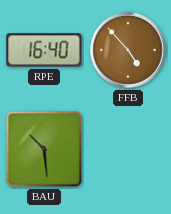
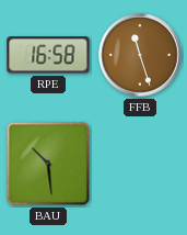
RPE: 16:40 -> 16:58
FFB: 4:53 -> 11:27
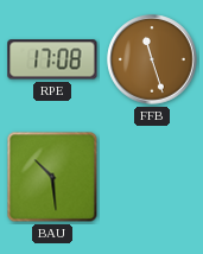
RPE: 16:58 -> 17:08
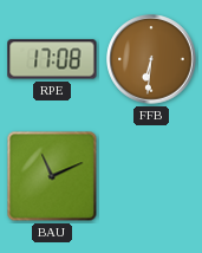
FFB: 11:27 -> 6:31
BAU: 10:29 -> 11:11
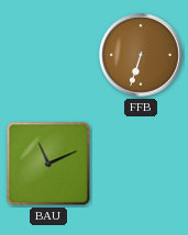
RPE: 17:08 -> none
FFB: 6:31 -> 6:33
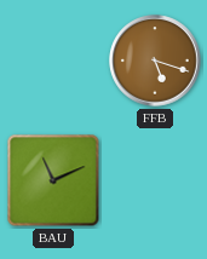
FFB: 6:33 -> 5:18
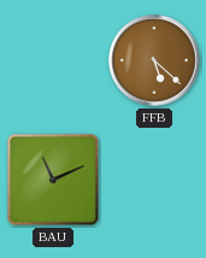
FFB: 5:18 -> 5:22
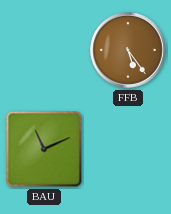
FFB: 5:22 -> 5:24
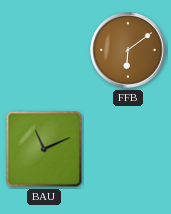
FFB: 5:24 -> 6:09
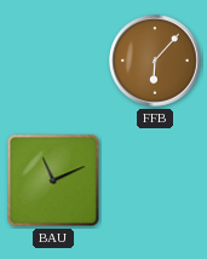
FFB: 6:09 -> 6:07
